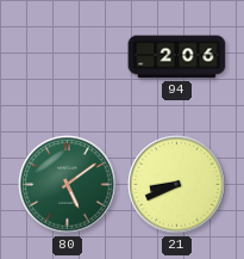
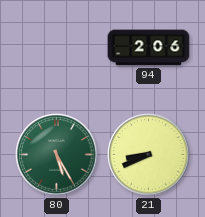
80: 5:09 -> 5:25
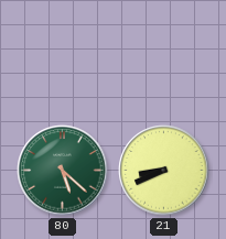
94: 2:06 -> none
80: 5:25 -> 5:22
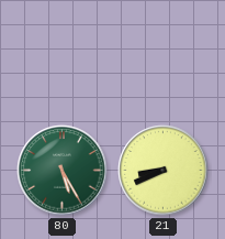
80: 5:22 -> 5:25
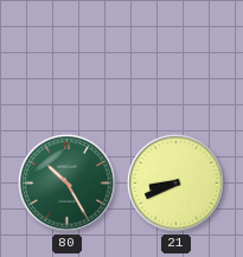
80: 5:25 -> 10:25
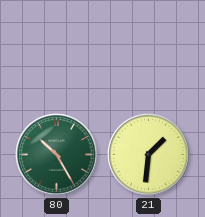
21: 8:41 -> 1:31
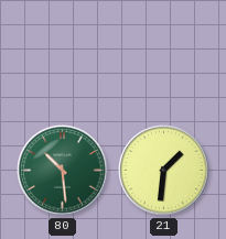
80: 10:25 -> 10:29
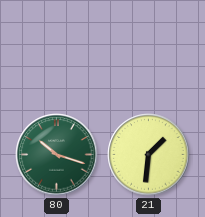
80: 10:29 -> 10:18
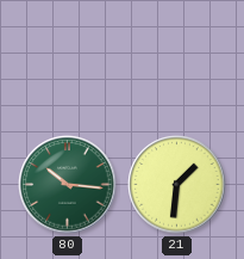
80: 10:18 -> 10:16
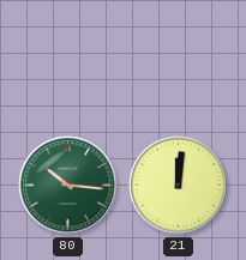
21: 1:31 -> 12:01
